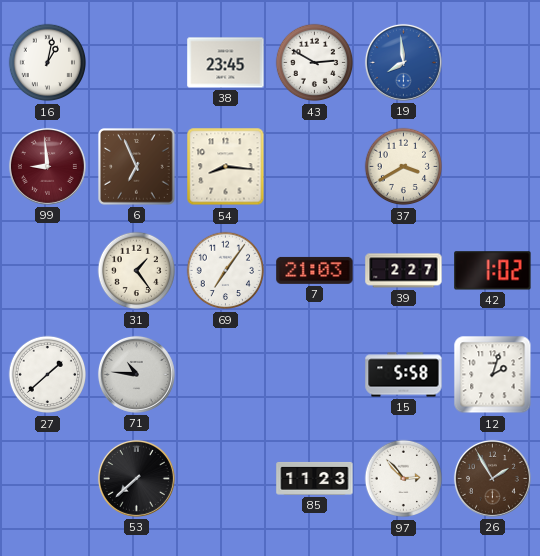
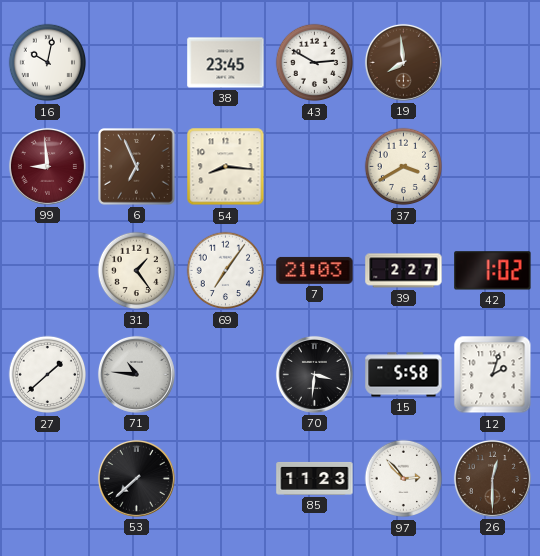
16: 1:02 -> 10:02
19 dial: blue -> brown
70: none -> 3:31
26: 1:55 -> 12:30
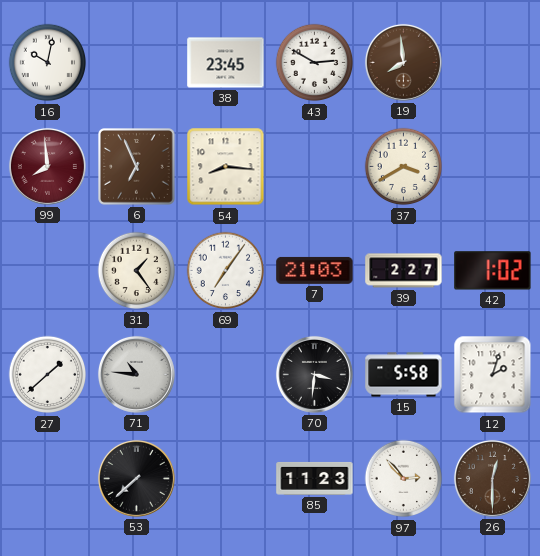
99: 8:59 -> 7:59
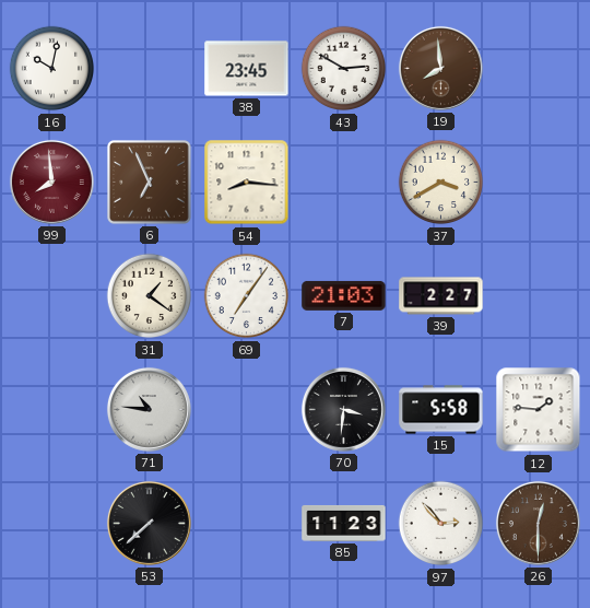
31: 1:24 -> 1:21
42: 1:02 -> none
27: 1:38 -> none
12: 2:03 -> 1:46
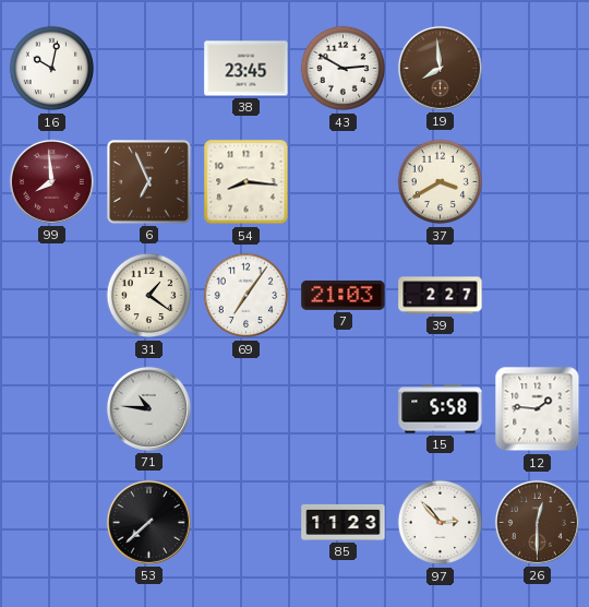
70: 3:31 -> none
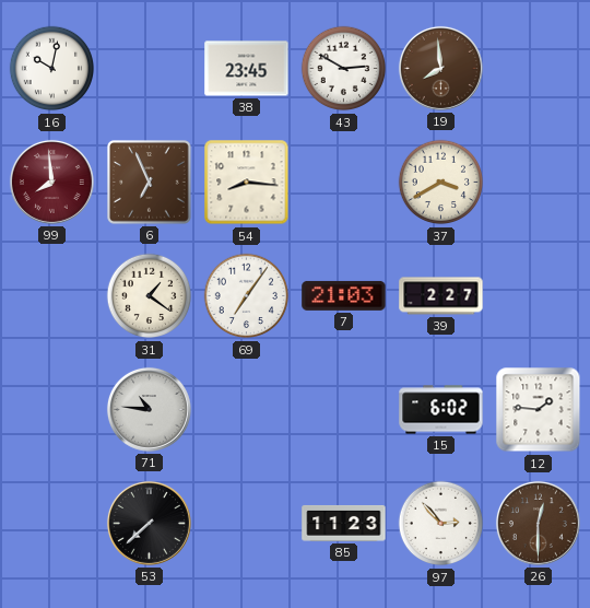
15: 5:58 -> 6:02
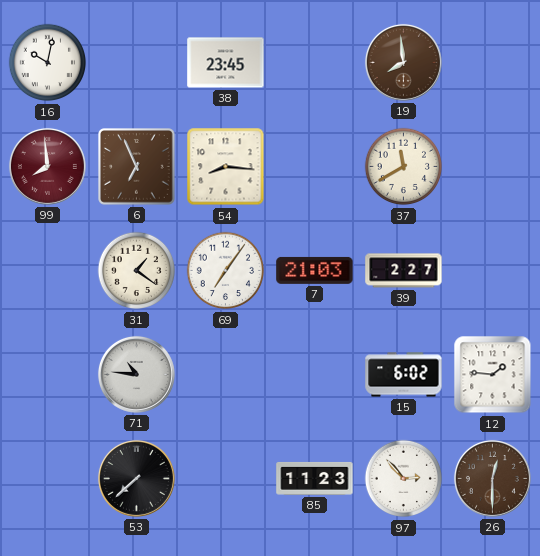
43: 2:50 -> none
37: 3:40 -> 11:40
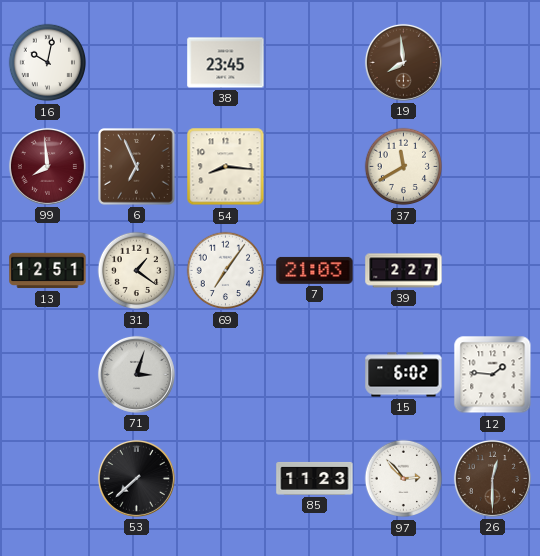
13: none -> 12:51
71: 10:46 -> 3:03
